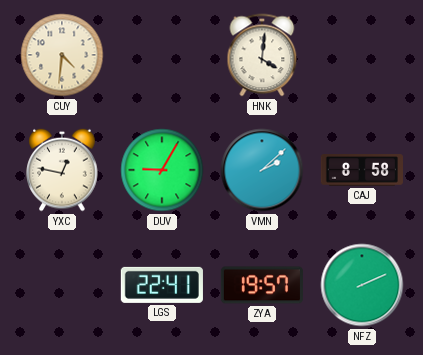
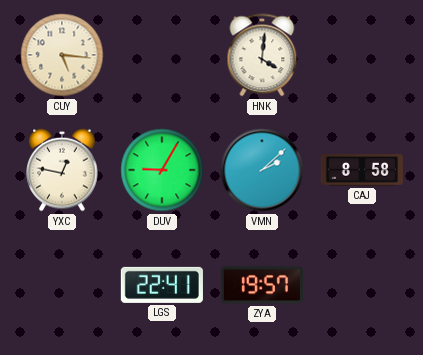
CUY: 4:31 -> 5:16
NFZ: 2:11 -> none
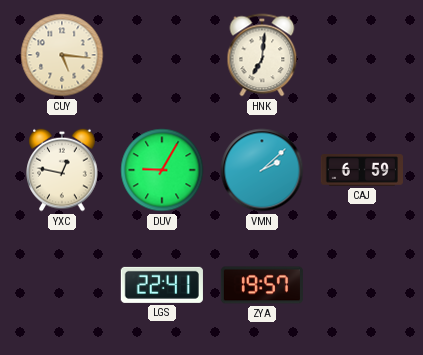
HNK: 4:01 -> 7:01
CAJ: 8:58 -> 6:59
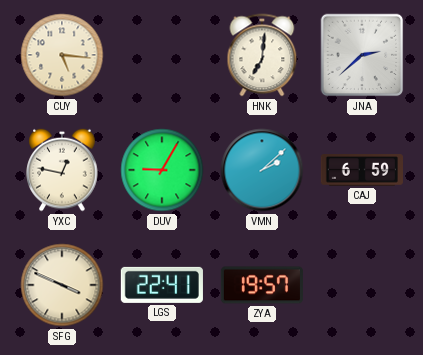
JNA: none -> 2:38
SFG: none -> 3:49
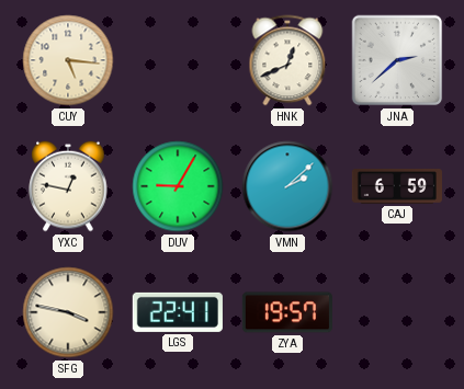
HNK: 7:01 -> 12:41
SFG: 3:49 -> 3:47
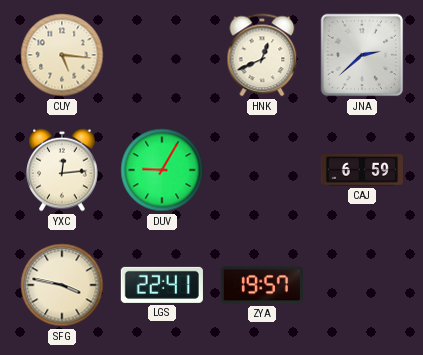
YXC: 12:47 -> 12:14
VMN: 2:08 -> none
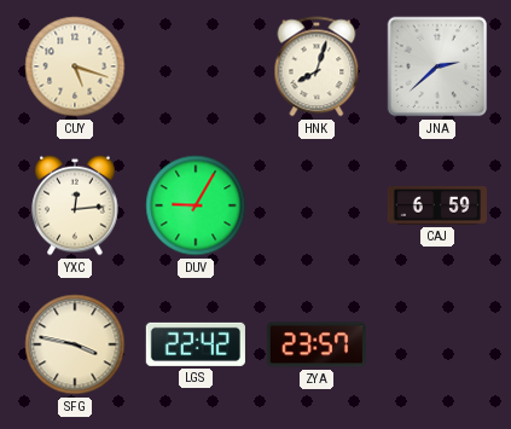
CUY: 5:16 -> 5:18
HNK: 12:41 -> 8:03
LGS: 22:41 -> 22:42
ZYA: 19:57 -> 23:57
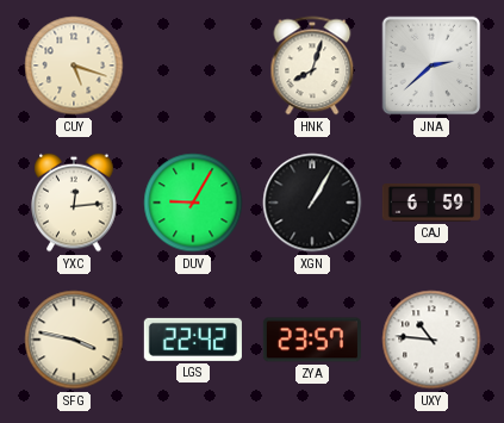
XGN: none -> 1:05
UXY: none -> 10:46
